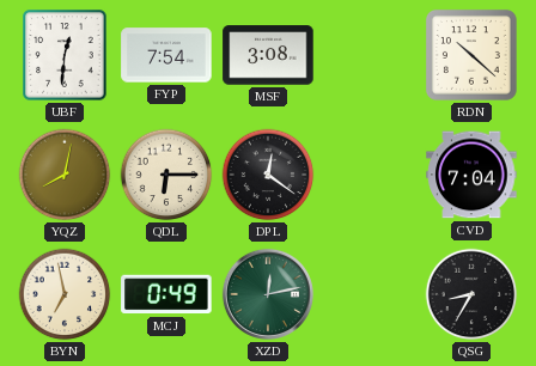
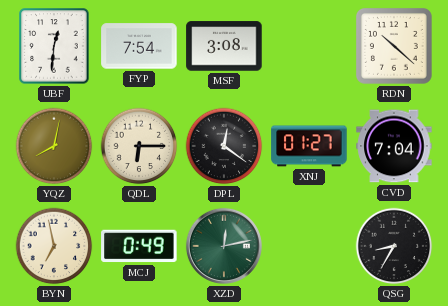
XNJ: none -> 01:27
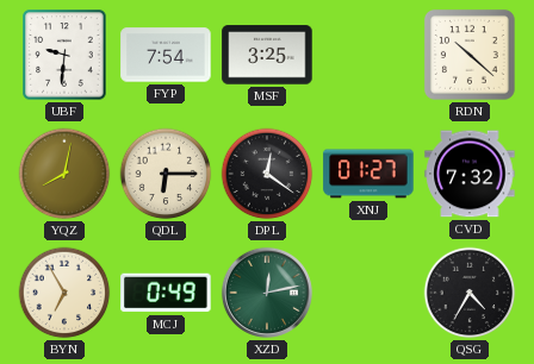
UBF: 12:31 -> 9:31
MSF: 3:08 -> 3:25
CVD: 7:04 -> 7:32
BYN: 6:58 -> 6:55
QSG: 8:35 -> 4:35
